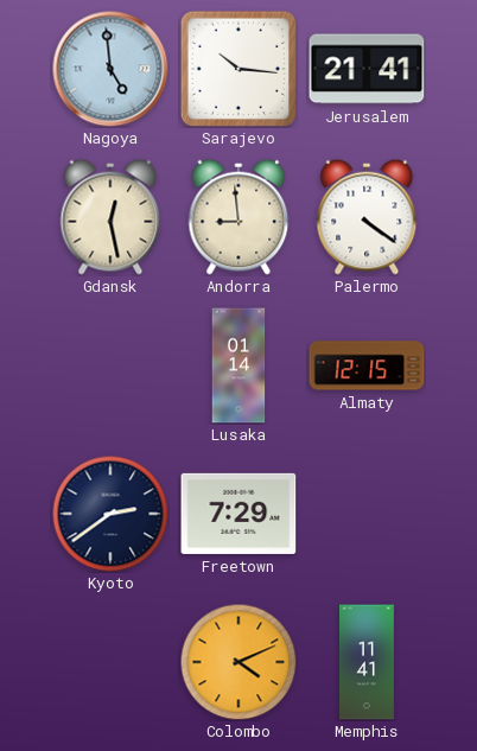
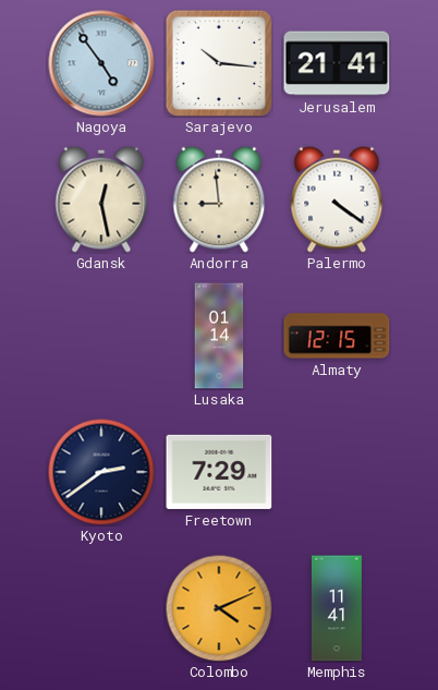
Nagoya: 4:59 -> 4:54
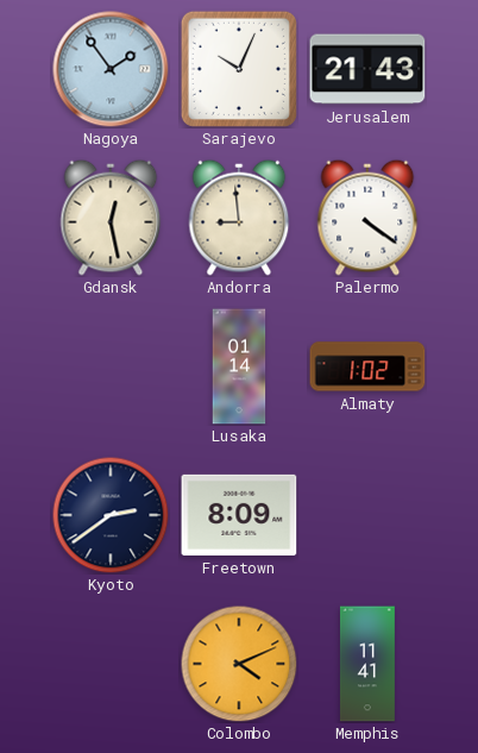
Nagoya: 4:54 -> 1:54
Sarajevo: 10:16 -> 10:04
Jerusalem: 21:41 -> 21:43
Almaty: 12:15 -> 1:02
Freetown: 7:29 -> 8:09
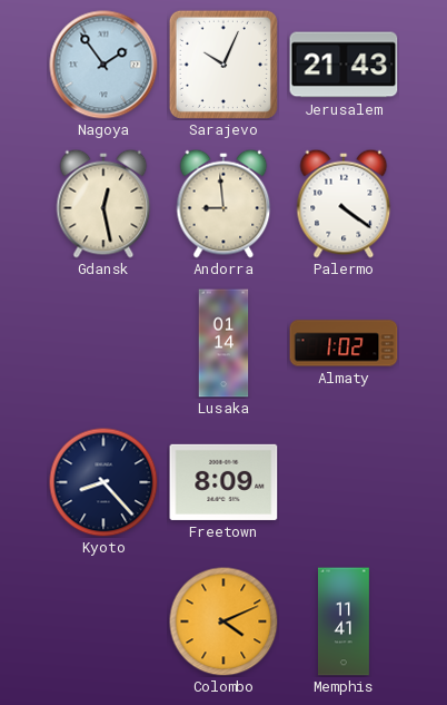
Kyoto: 2:39 -> 8:23
